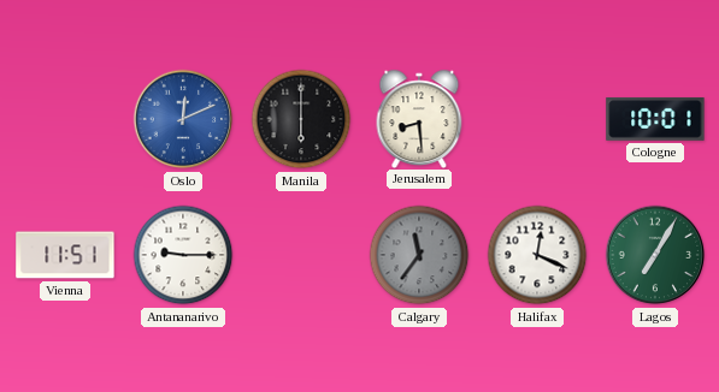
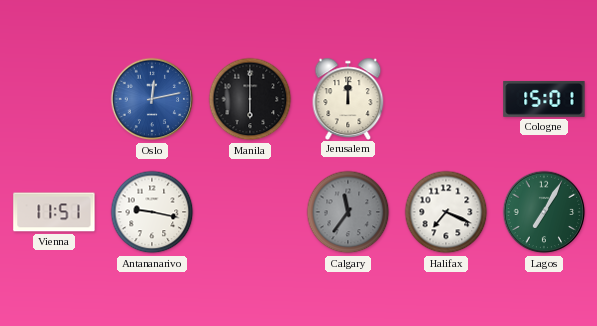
Oslo: 12:11 -> 12:13
Jerusalem: 8:29 -> 12:00
Cologne: 10:01 -> 15:01
Antananarivo: 9:15 -> 9:17
Halifax: 12:19 -> 7:19
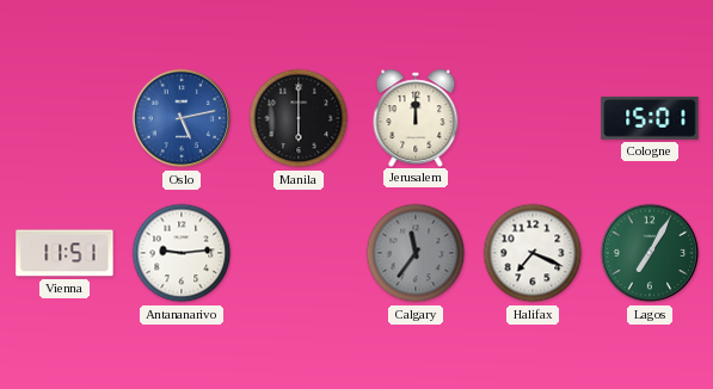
Oslo: 12:13 -> 5:13
Antananarivo: 9:17 -> 9:14
